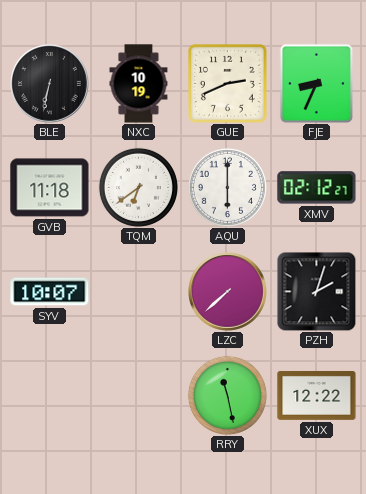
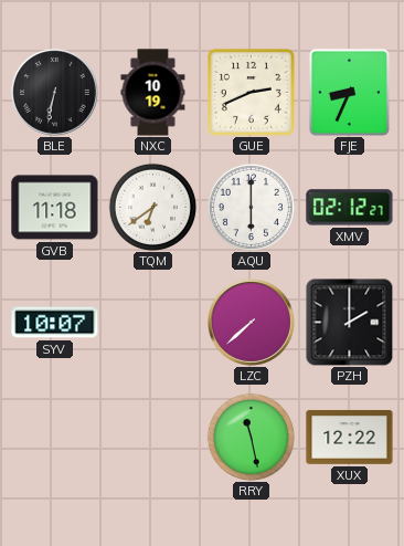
PZH: 2:03 -> 2:00
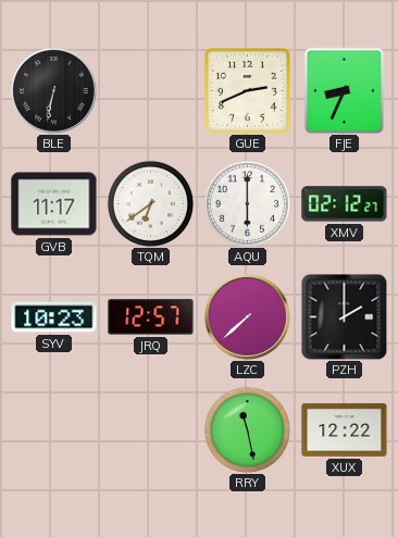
NXC: 10:19 -> none
GVB: 11:18 -> 11:17
SYV: 10:07 -> 10:23
JRQ: none -> 12:57
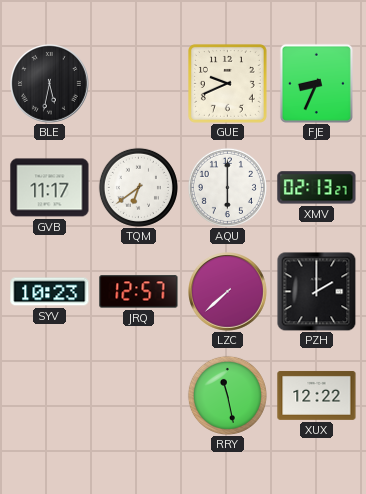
BLE: 6:32 -> 5:32
GUE: 2:41 -> 9:41
XMV: 02:12 -> 02:13
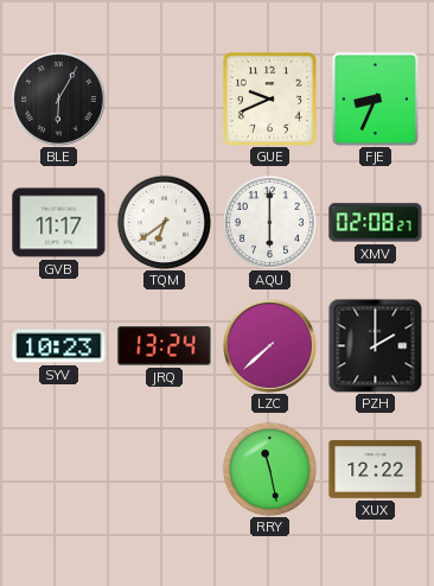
BLE: 5:32 -> 6:05
XMV: 02:13 -> 02:08
JRQ: 12:57 -> 13:24
